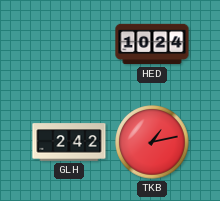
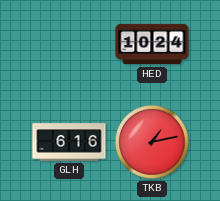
GLH: 2:42 -> 6:16
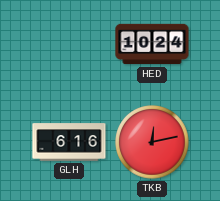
TKB: 1:13 -> 12:13
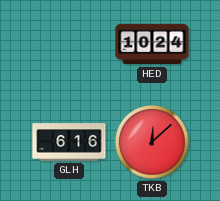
TKB: 12:13 -> 12:08
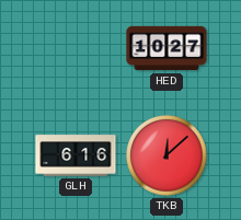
HED: 10:24 -> 10:27
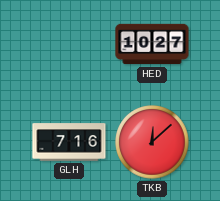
GLH: 6:16 -> 7:16
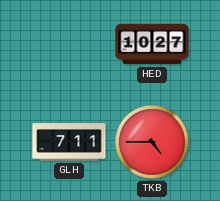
GLH: 7:16 -> 7:11
TKB: 12:08 -> 4:45
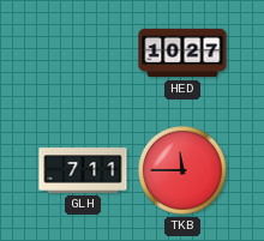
TKB: 4:45 -> 11:45
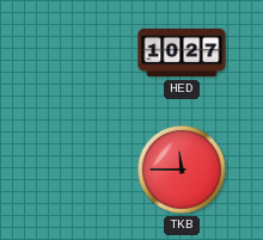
GLH: 7:11 -> none
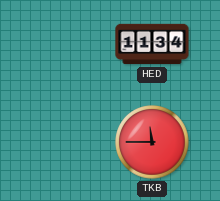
HED: 10:27 -> 11:34
